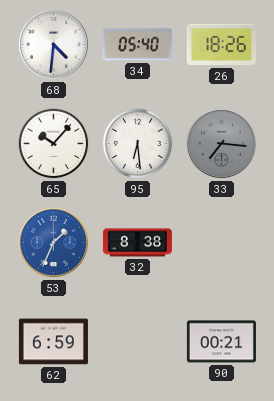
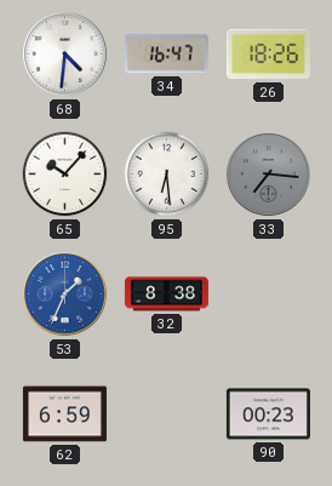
34: 05:40 -> 16:47
90: 00:21 -> 00:23
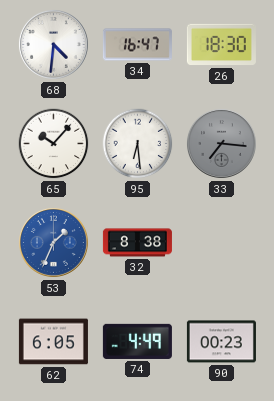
26: 18:26 -> 18:30
62: 6:59 -> 6:05
74: none -> 4:49
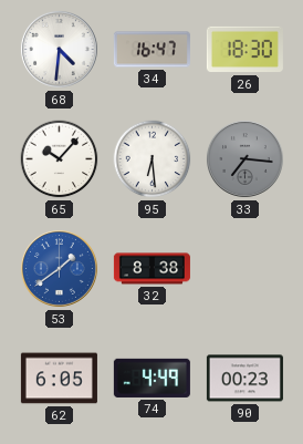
53: 1:34 -> 1:39
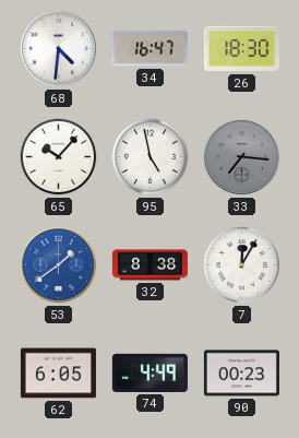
95: 6:29 -> 4:58
7: none -> 12:05
